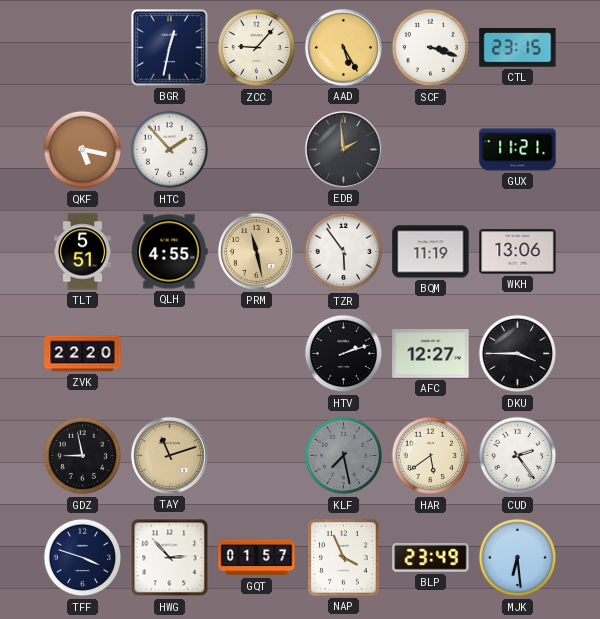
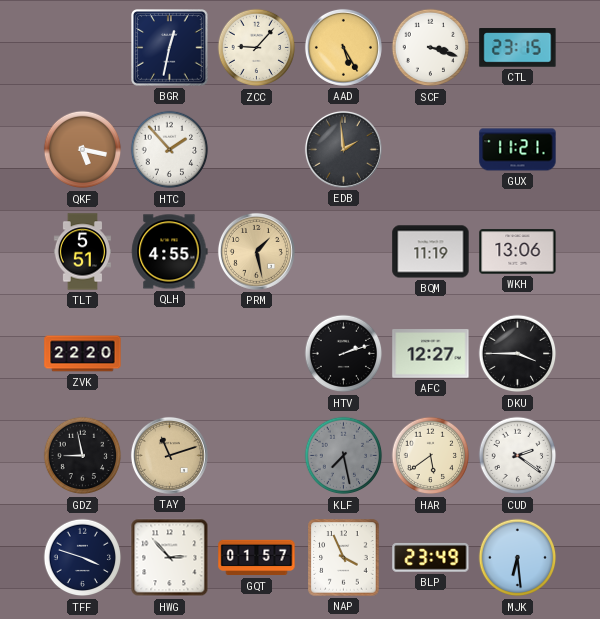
PRM: 11:28 -> 1:28
TZR: 5:54 -> none
CUD: 2:24 -> 2:21
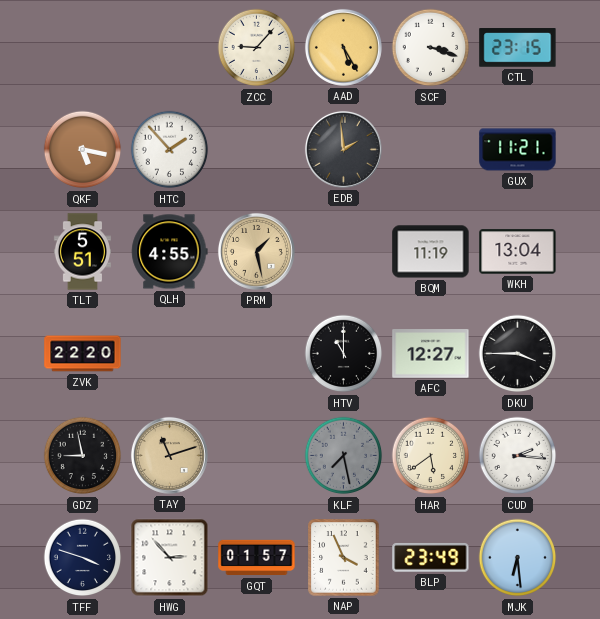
BGR: 12:32 -> none
WKH: 13:06 -> 13:04
HTV: 2:12 -> 11:00
CUD: 2:21 -> 2:16
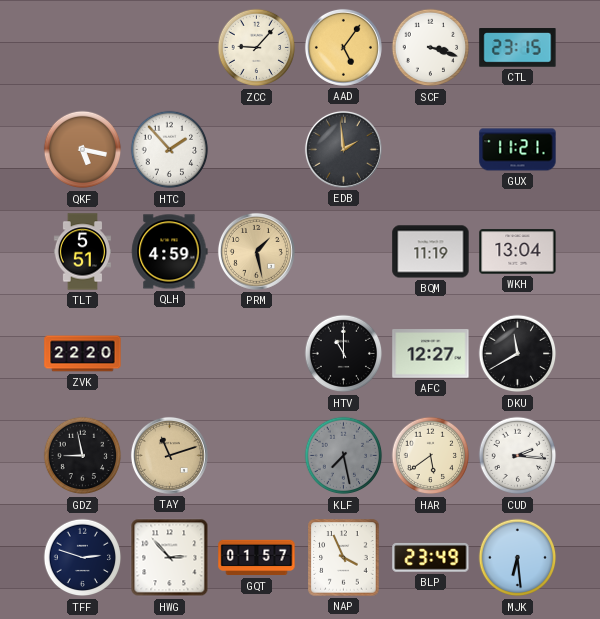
AAD: 5:25 -> 5:06
QLH: 4:55 -> 4:59
DKU: 3:45 -> 11:40
TFF: 3:48 -> 2:48
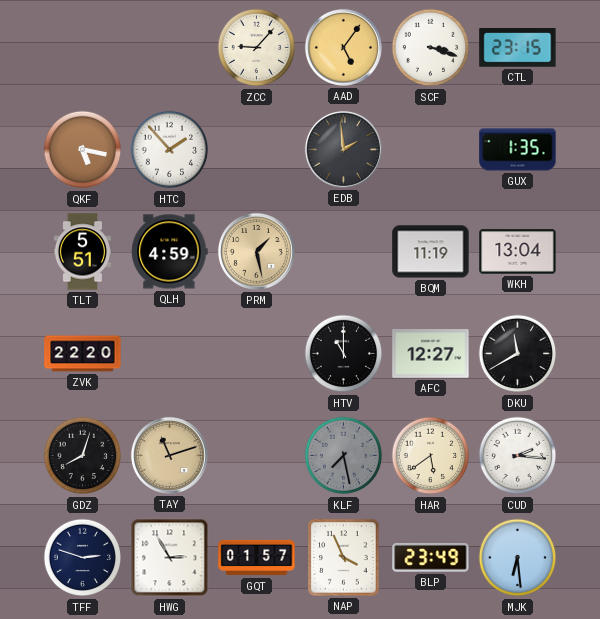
GUX: 11:21 -> 1:35
GDZ: 8:58 -> 8:03
HWG: 2:53 -> 2:55
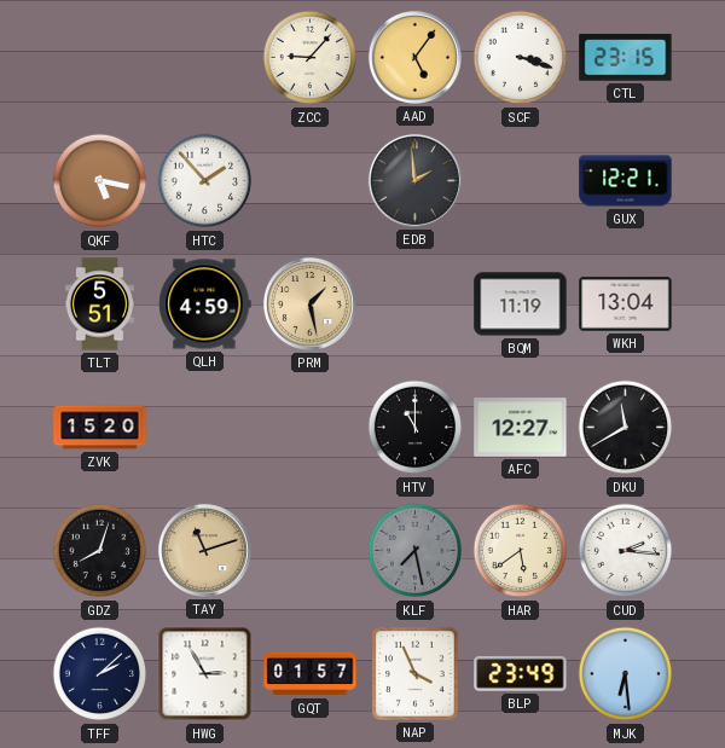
GUX: 1:35 -> 12:21
ZVK: 22:20 -> 15:20
TFF: 2:48 -> 2:08
